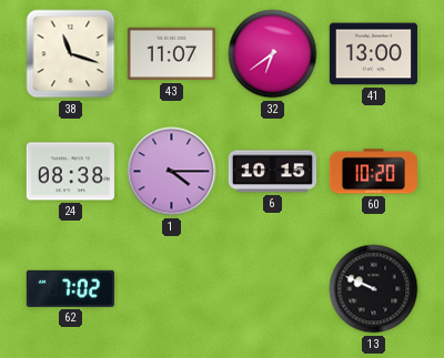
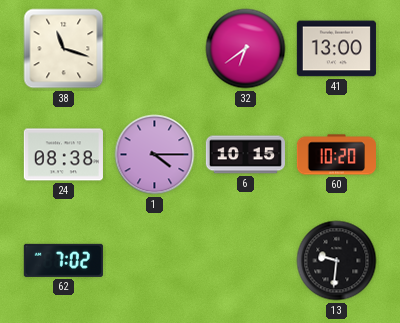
43: 11:07 -> none
13: 9:49 -> 9:31
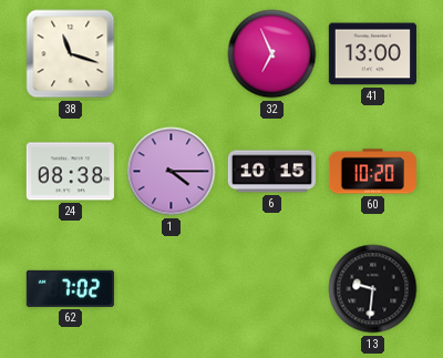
32: 6:39 -> 6:56
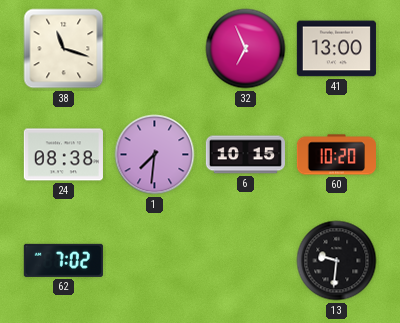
1: 4:15 -> 7:31
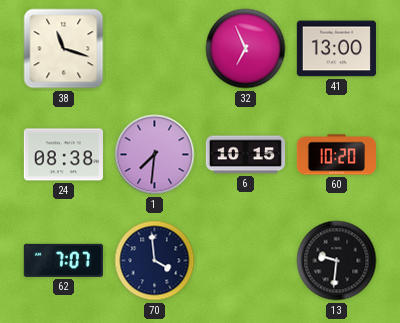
62: 7:02 -> 7:07
70: none -> 3:59
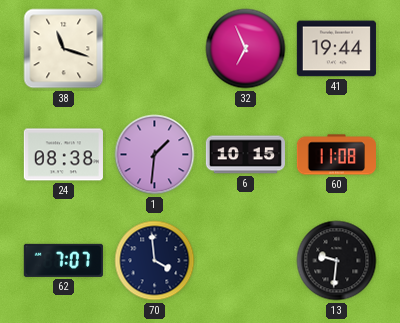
41: 13:00 -> 19:44
1: 7:31 -> 1:31
60: 10:20 -> 11:08
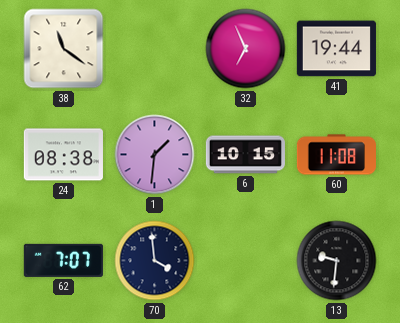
38: 11:18 -> 11:21
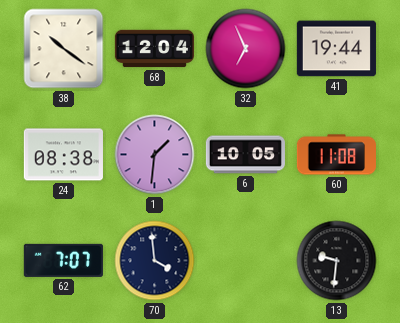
38: 11:21 -> 10:21
68: none -> 12:04
6: 10:15 -> 10:05
